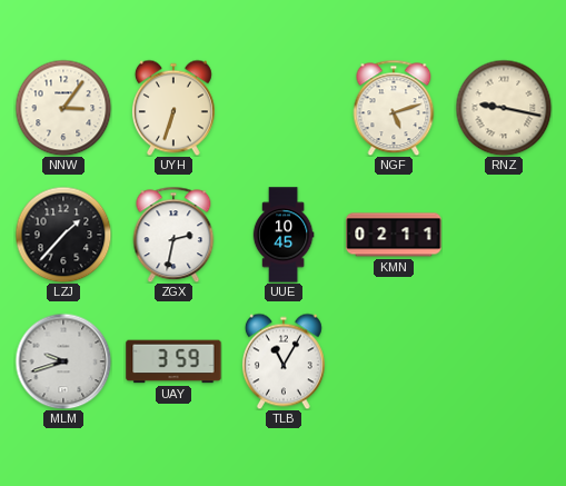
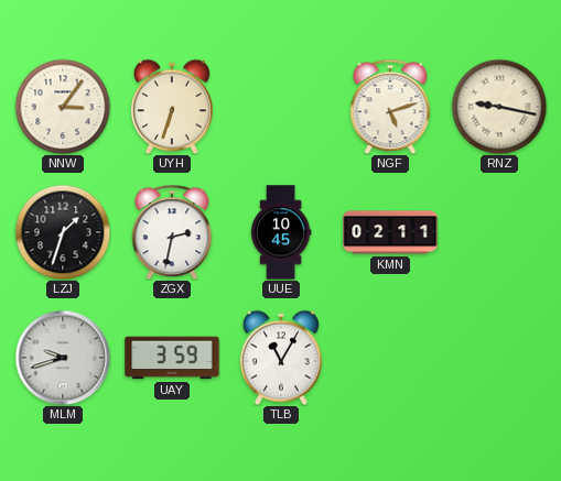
LZJ: 1:37 -> 1:33
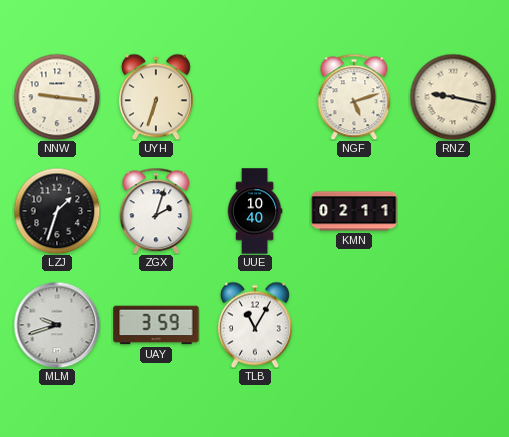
NNW: 3:06 -> 9:16
ZGX: 2:32 -> 2:03
UUE: 10:45 -> 10:40
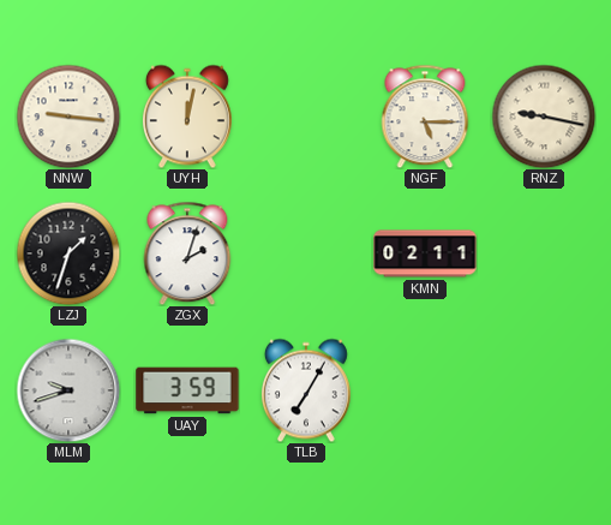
UYH: 6:33 -> 12:02
NGF: 5:12 -> 5:15
UUE: 10:40 -> none
TLB: 11:05 -> 7:05
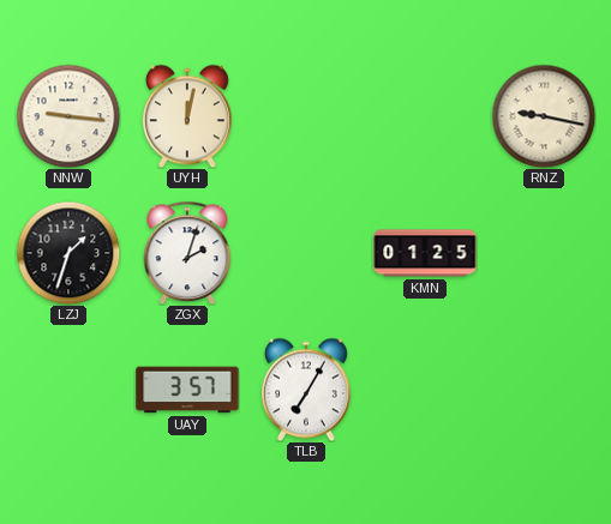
NGF: 5:15 -> none
KMN: 02:11 -> 01:25
MLM: 9:42 -> none
UAY: 3:59 -> 3:57
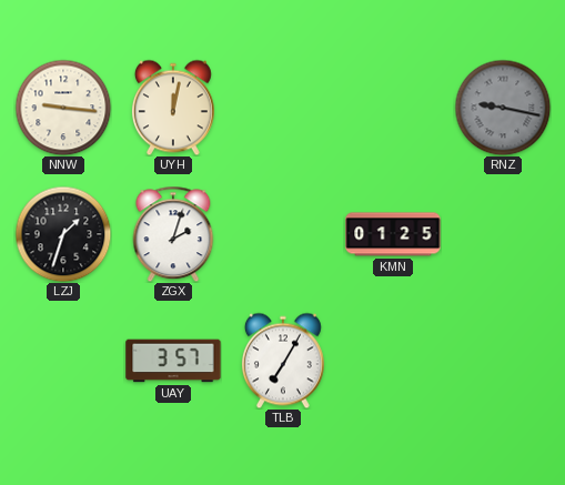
RNZ dial: cream -> grey
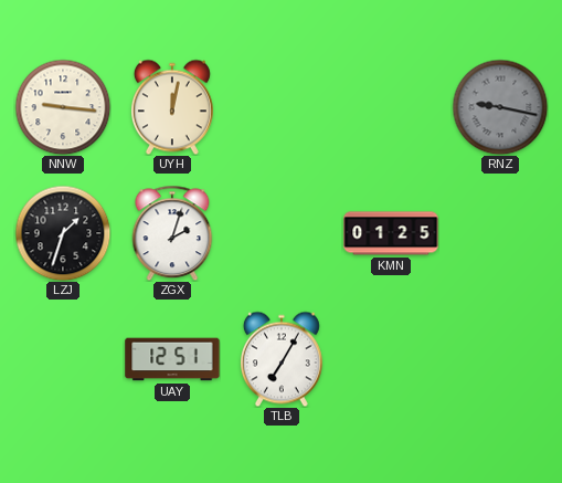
UAY: 3:57 -> 12:51
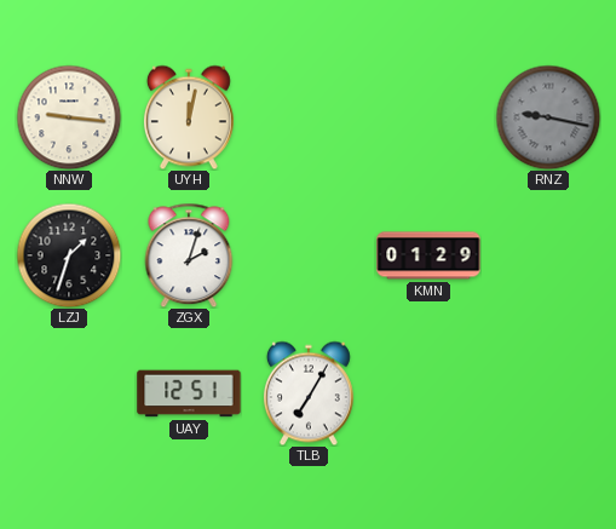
KMN: 01:25 -> 01:29
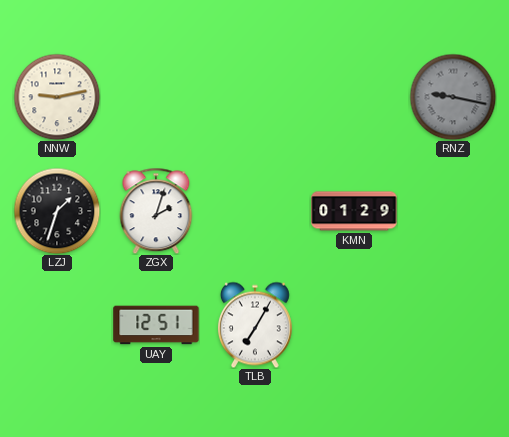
NNW: 9:16 -> 9:13
UYH: 12:02 -> none
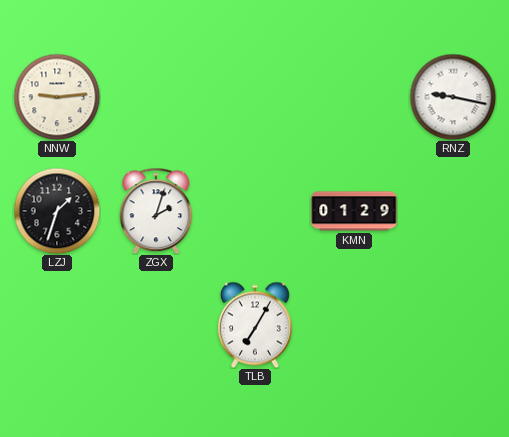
NNW: 9:13 -> 9:14
RNZ dial: grey -> white
UAY: 12:51 -> none
